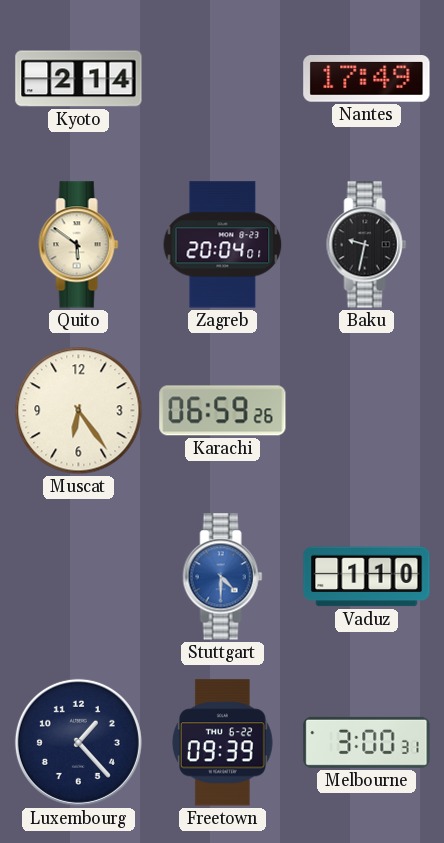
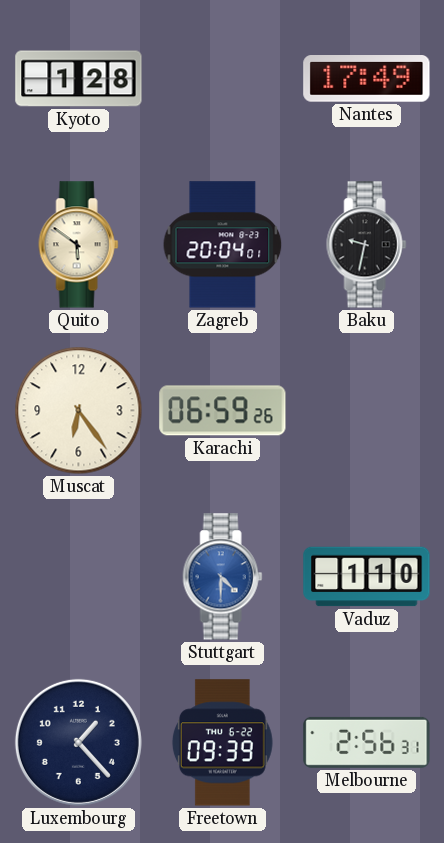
Kyoto: 2:14 -> 1:28
Melbourne: 3:00 -> 2:56
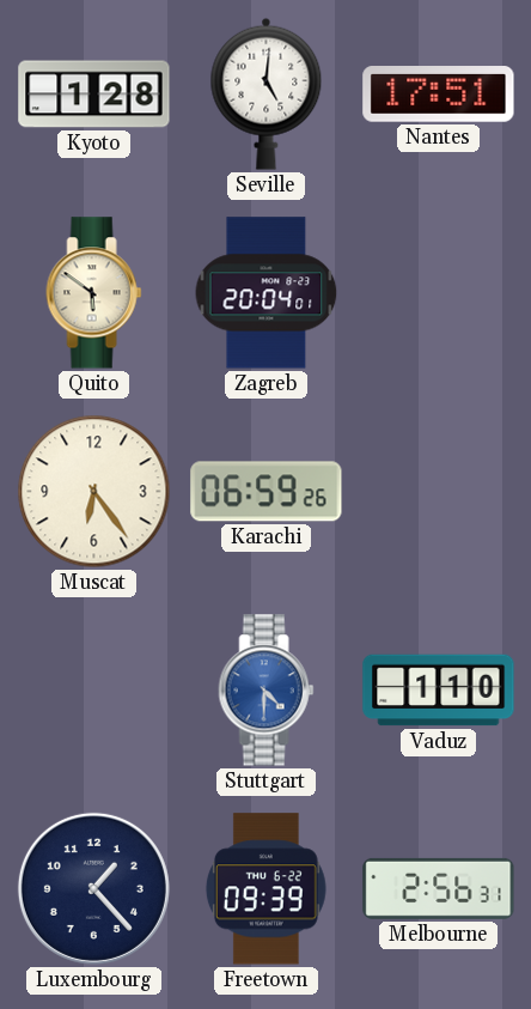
Seville: none -> 5:01
Nantes: 17:49 -> 17:51
Baku: 9:32 -> none
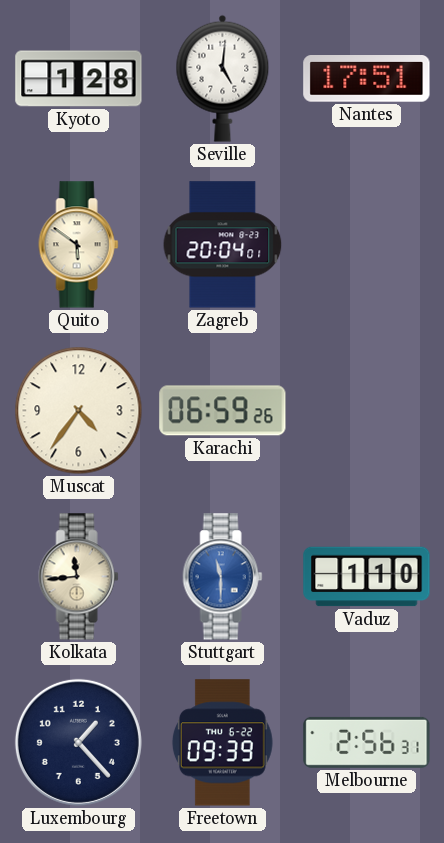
Muscat: 6:24 -> 4:36
Kolkata: none -> 11:44
Stuttgart: 4:30 -> 11:30
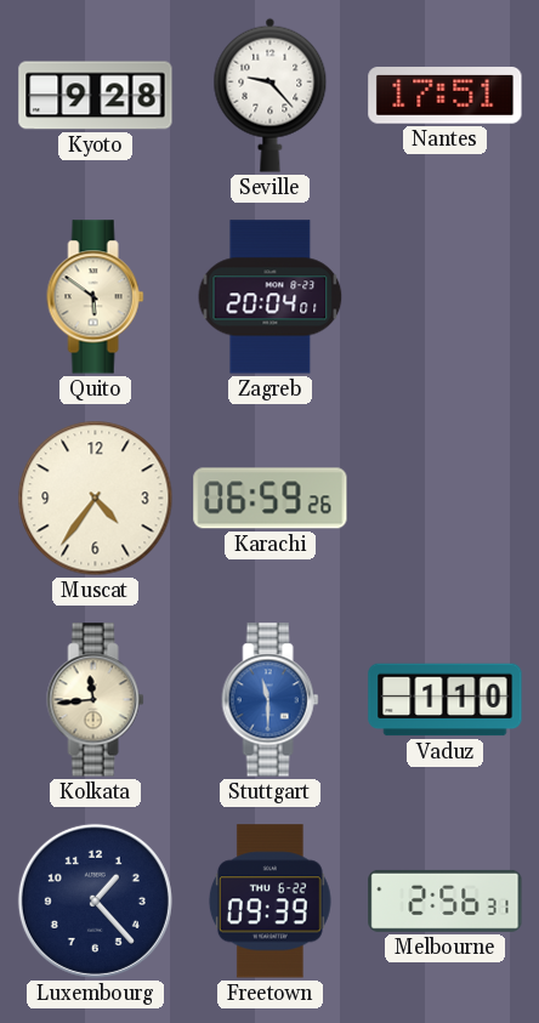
Kyoto: 1:28 -> 9:28
Seville: 5:01 -> 9:23
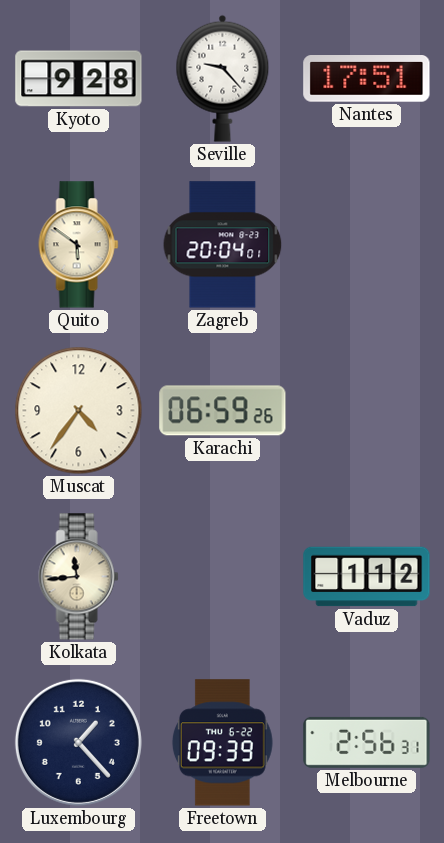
Stuttgart: 11:30 -> none
Vaduz: 1:10 -> 1:12
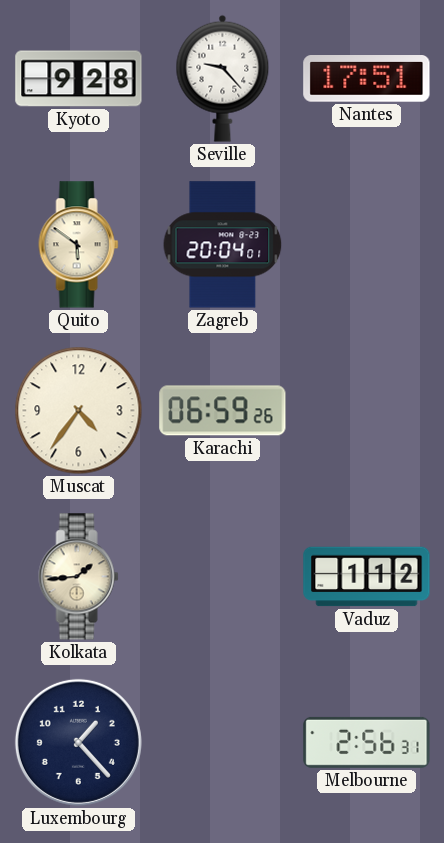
Kolkata: 11:44 -> 1:44
Freetown: 09:39 -> none
